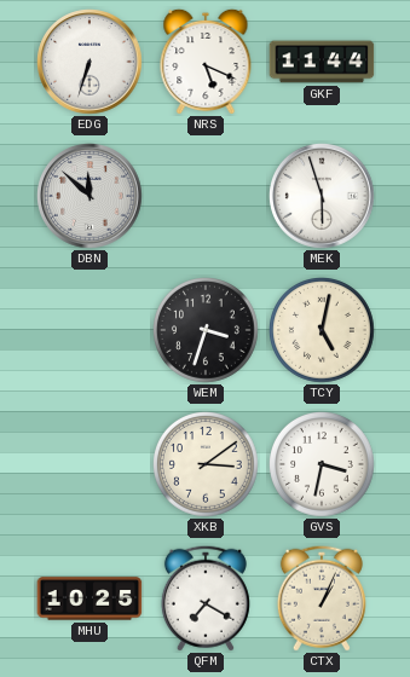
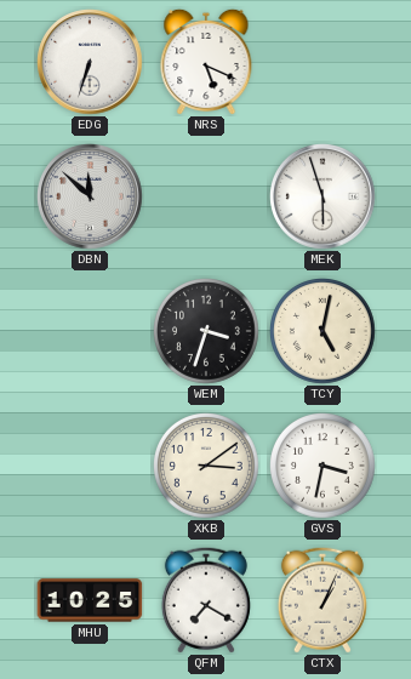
GKF: 11:44 -> none
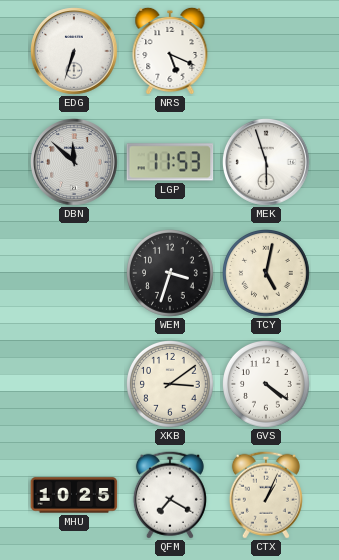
LGP: none -> 11:53
GVS: 3:32 -> 4:21
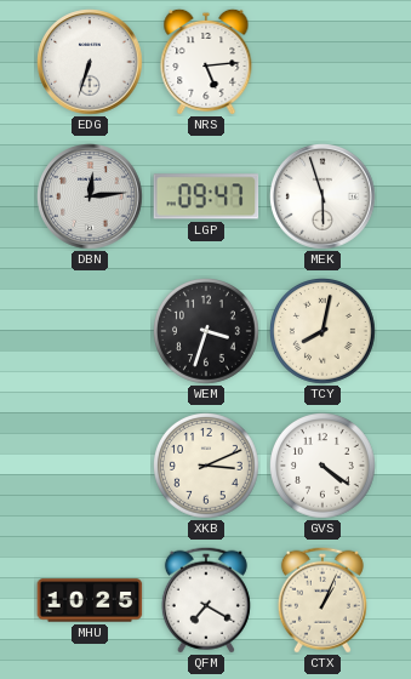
NRS: 5:19 -> 5:14
DBN: 11:52 -> 12:14
LGP: 11:53 -> 09:47
TCY: 5:02 -> 8:02
XKB: 3:09 -> 3:11
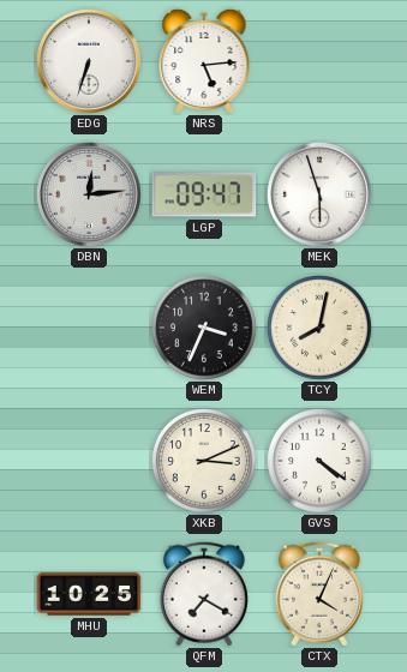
WEM: 3:33 -> 3:34
CTX: 1:04 -> 4:04
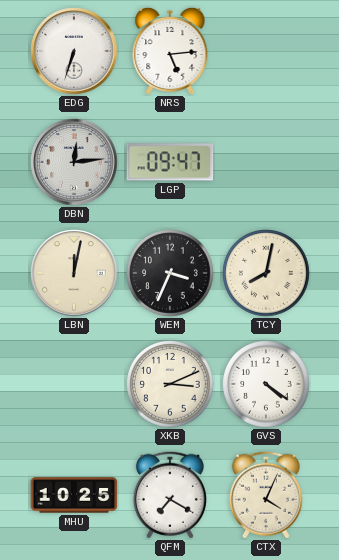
MEK: 5:57 -> none
LBN: none -> 12:02
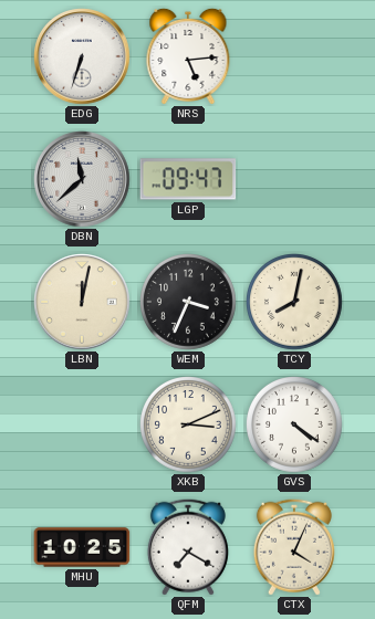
DBN: 12:14 -> 11:38
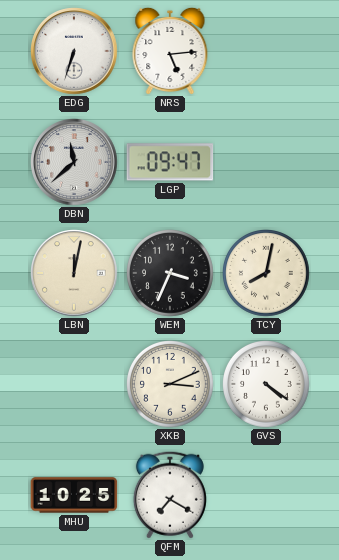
CTX: 4:04 -> none
